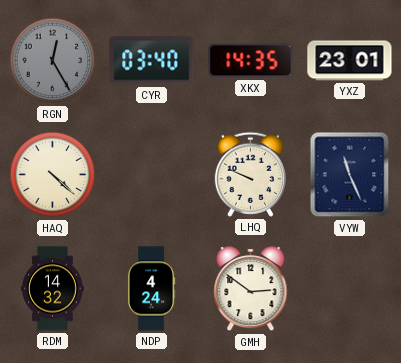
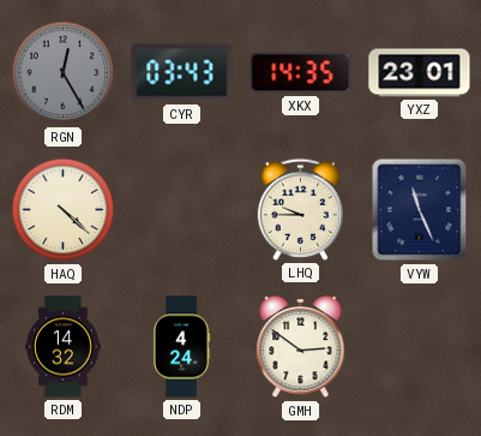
CYR: 03:40 -> 03:43
LHQ: 9:49 -> 9:45
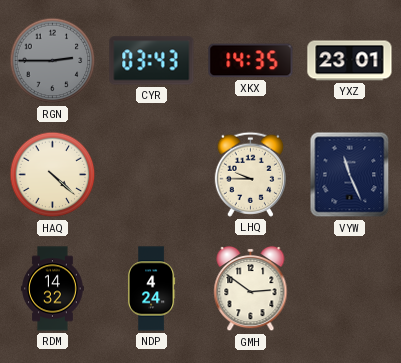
RGN: 12:25 -> 2:45
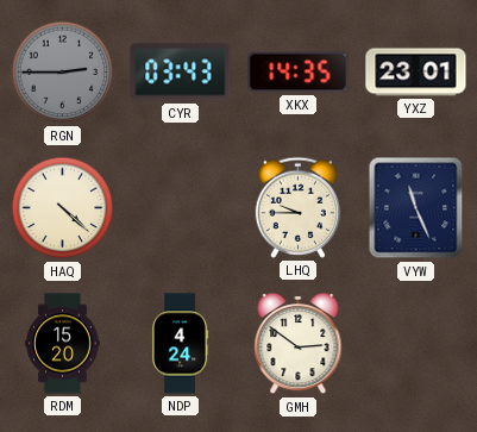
RDM: 14:32 -> 15:20
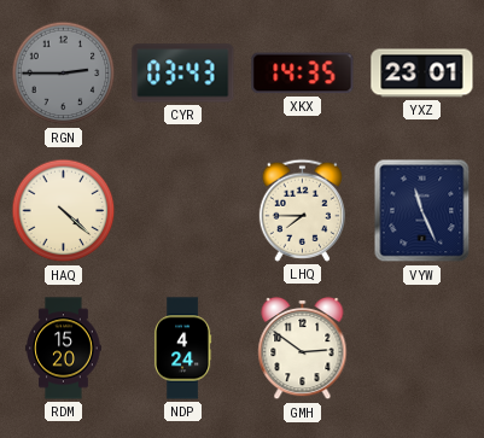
LHQ: 9:45 -> 7:45
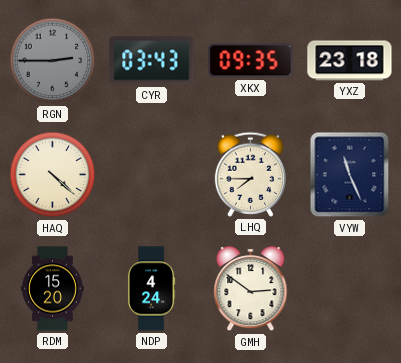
XKX: 14:35 -> 09:35
YXZ: 23:01 -> 23:18
